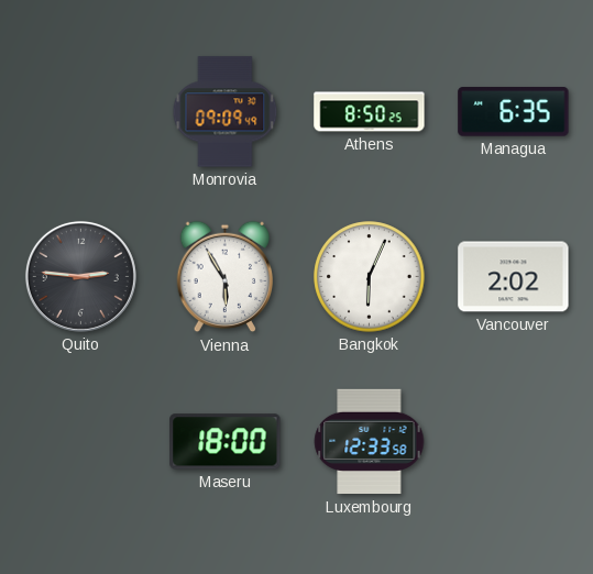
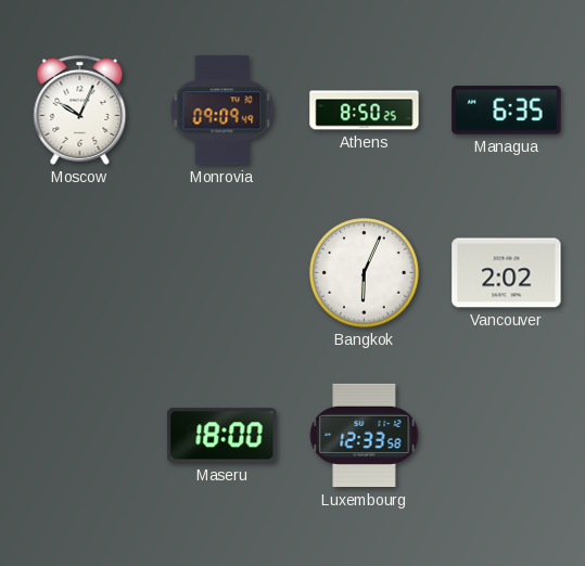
Moscow: none -> 10:04
Quito: 2:46 -> none
Vienna: 5:55 -> none
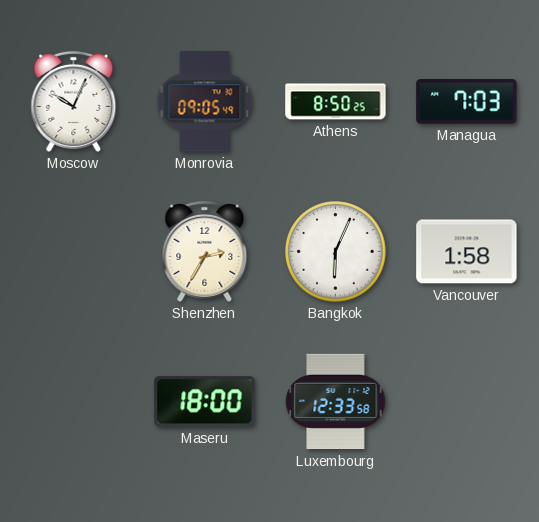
Monrovia: 09:09 -> 09:05
Managua: 6:35 -> 7:03
Shenzhen: none -> 2:35
Vancouver: 2:02 -> 1:58
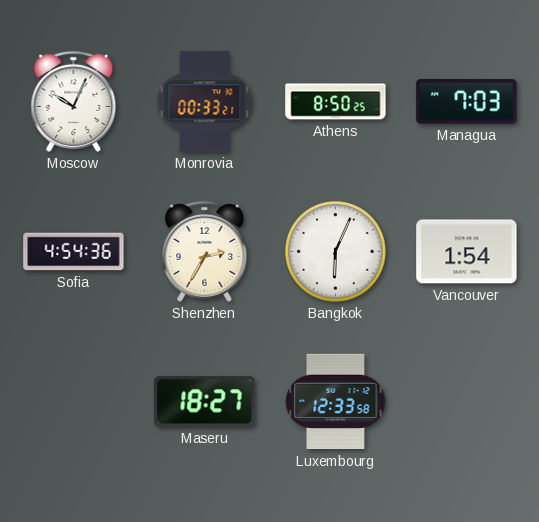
Monrovia: 09:05 -> 00:33
Sofia: none -> 4:54
Vancouver: 1:58 -> 1:54
Maseru: 18:00 -> 18:27
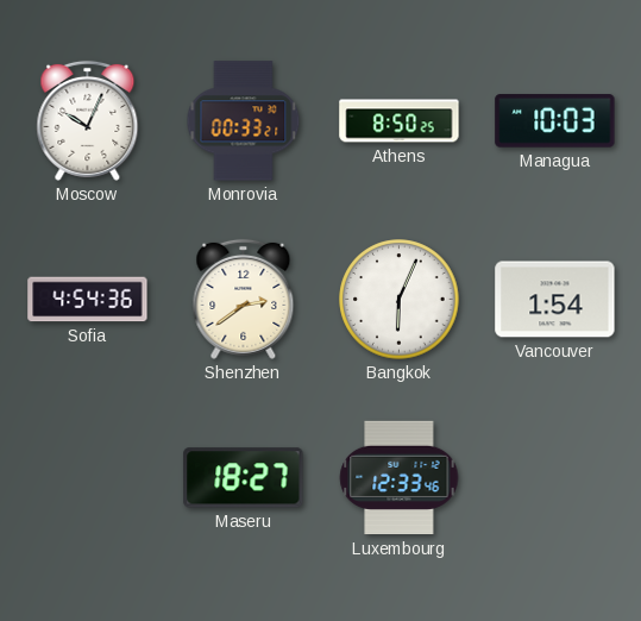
Managua: 7:03 -> 10:03
Shenzhen: 2:35 -> 2:39
Luxembourg: 12:33:58 -> 12:33:46
